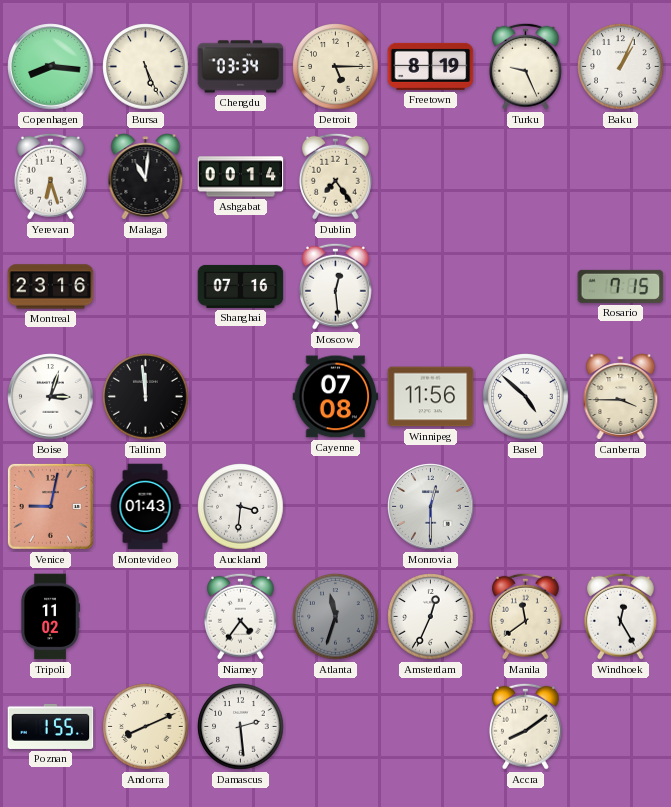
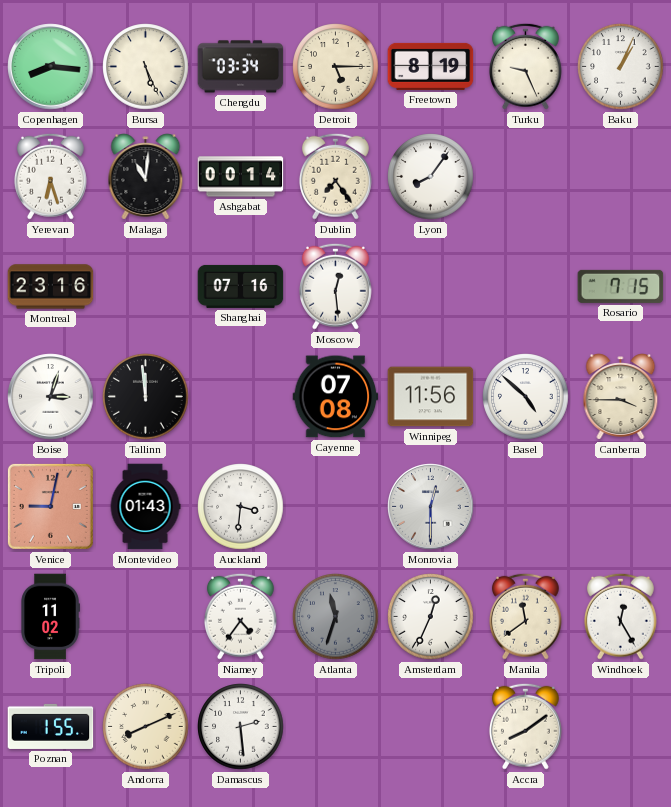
Lyon: none -> 8:06
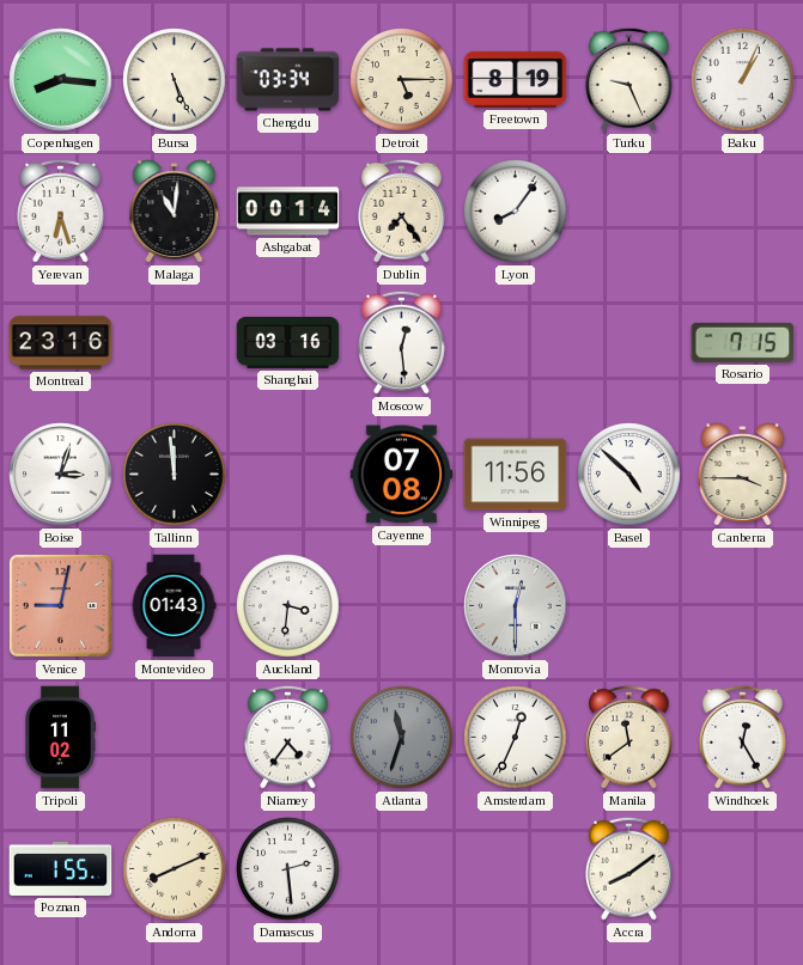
Shanghai: 07:16 -> 03:16
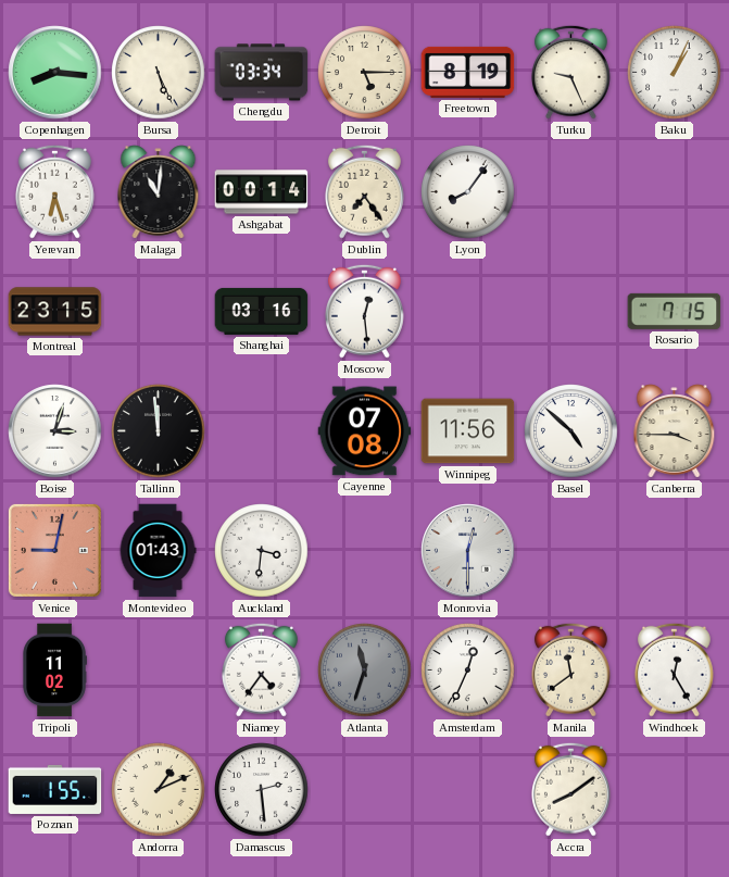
Montreal: 23:16 -> 23:15
Andorra: 8:11 -> 1:11
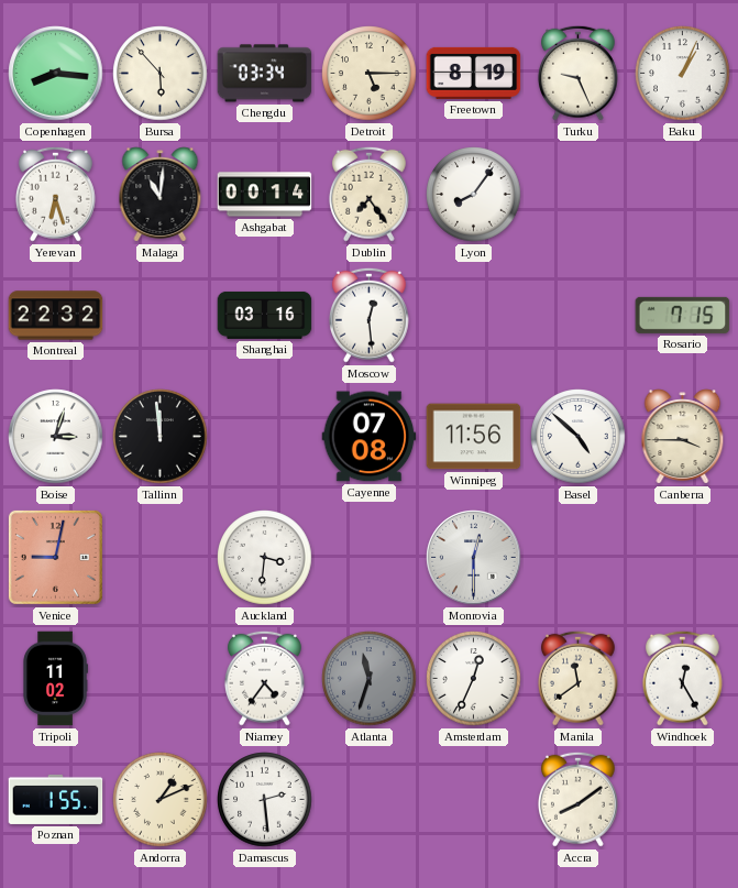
Bursa: 5:26 -> 5:53
Montreal: 23:15 -> 22:32
Montevideo: 01:43 -> none
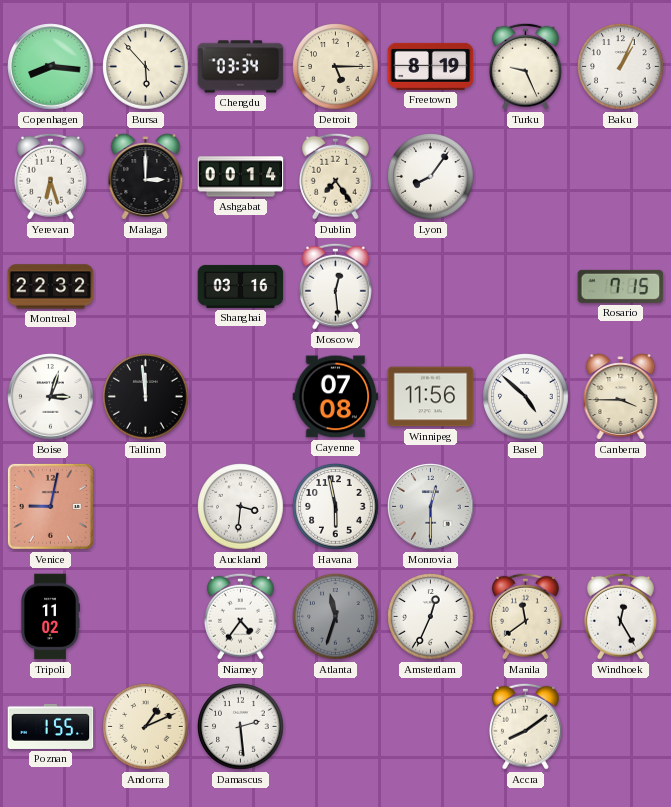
Malaga: 11:01 -> 3:00
Havana: none -> 5:58
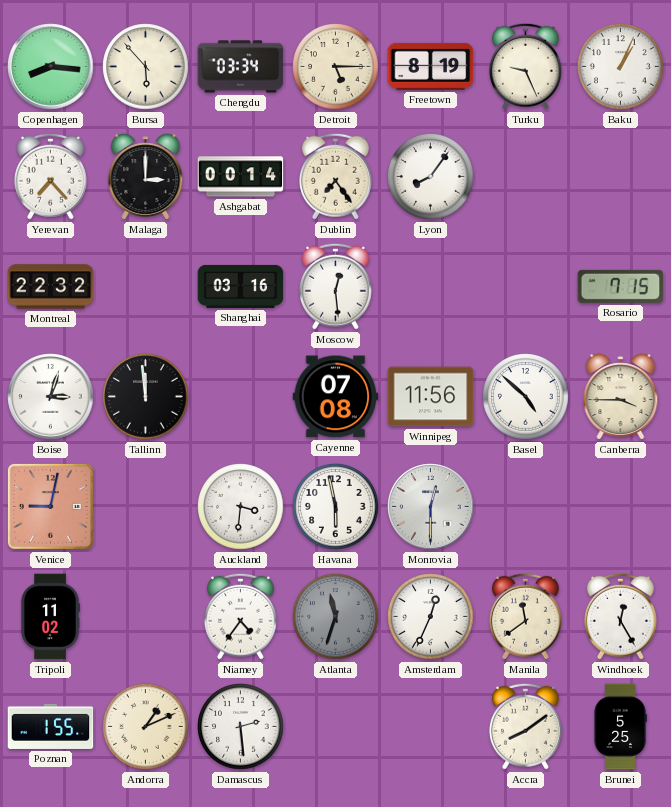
Yerevan: 6:27 -> 7:23
Brunei: none -> 5:25
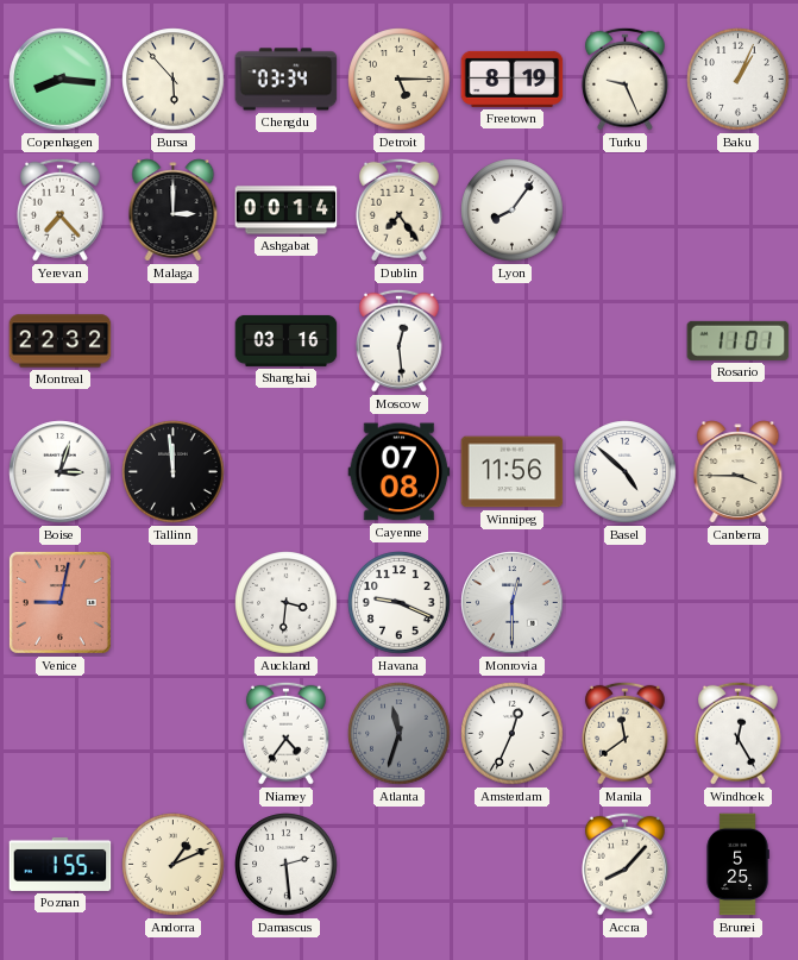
Rosario: 7:15 -> 11:01
Havana: 5:58 -> 9:19
Tripoli: 11:02 -> none
Accra: 8:09 -> 8:07
